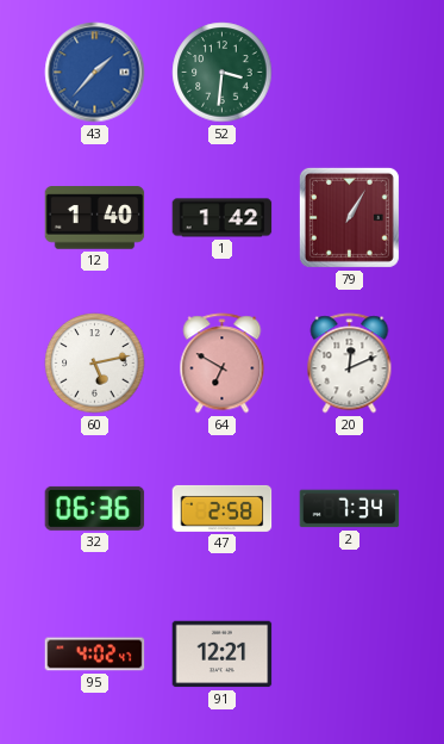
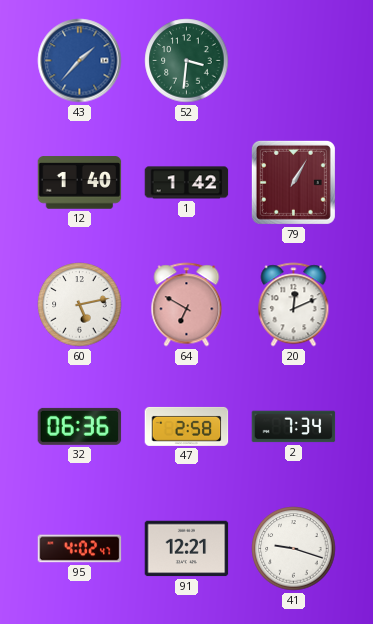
41: none -> 9:18
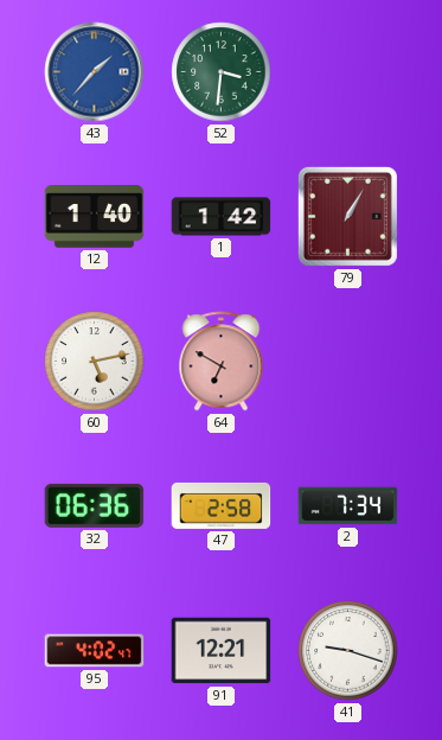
20: 12:11 -> none
